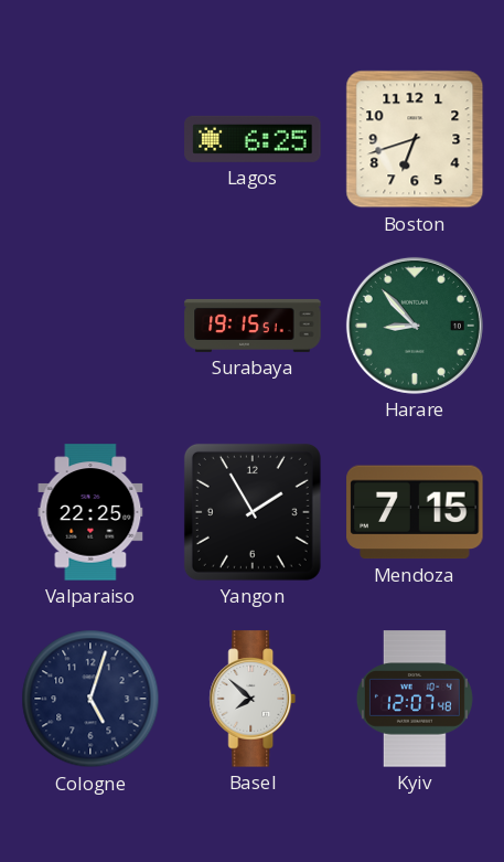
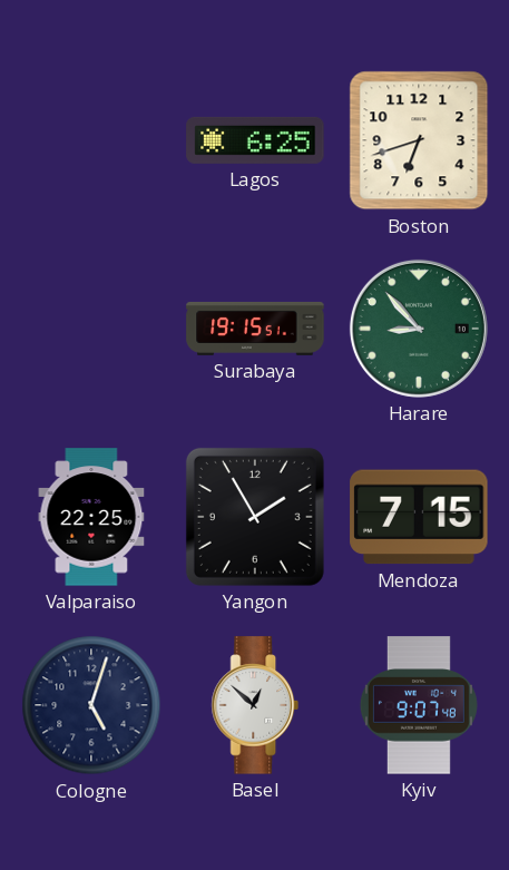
Basel: 7:52 -> 12:52
Kyiv: 12:07 -> 9:07
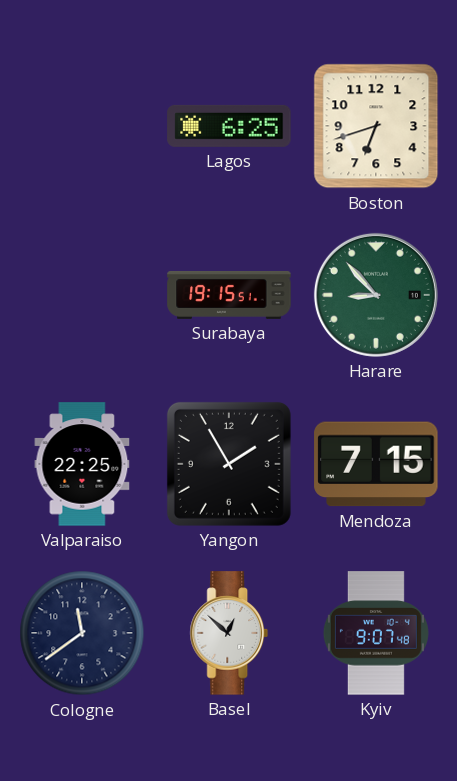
Cologne: 5:03 -> 11:39
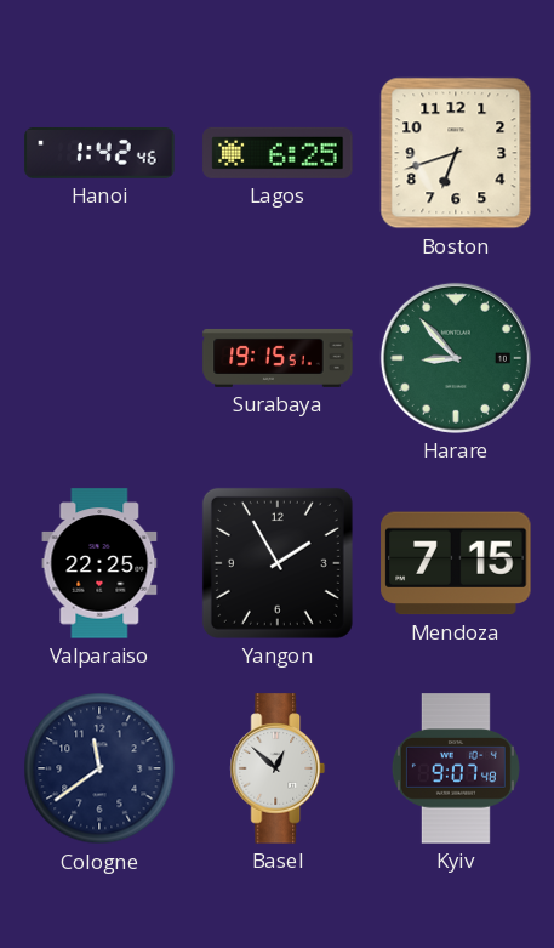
Hanoi: none -> 1:42
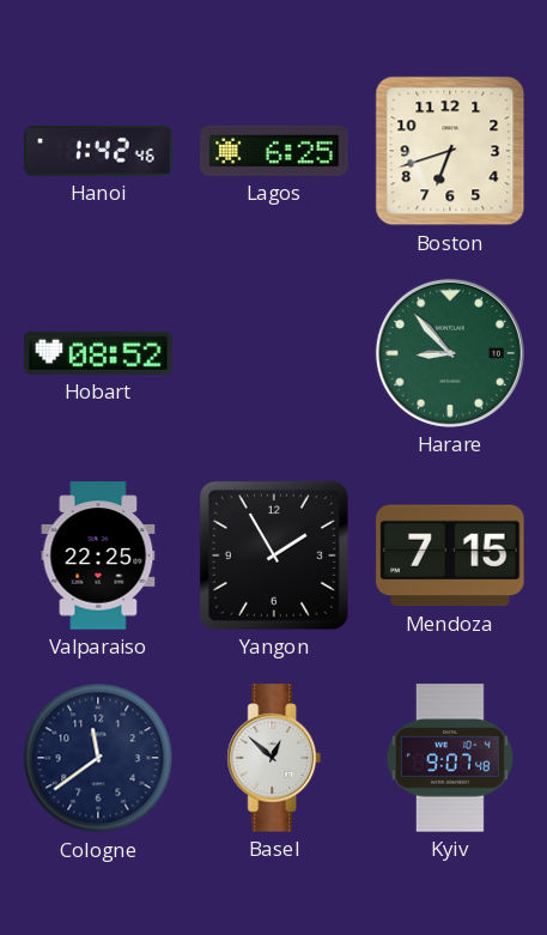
Hobart: none -> 08:52
Surabaya: 19:15 -> none
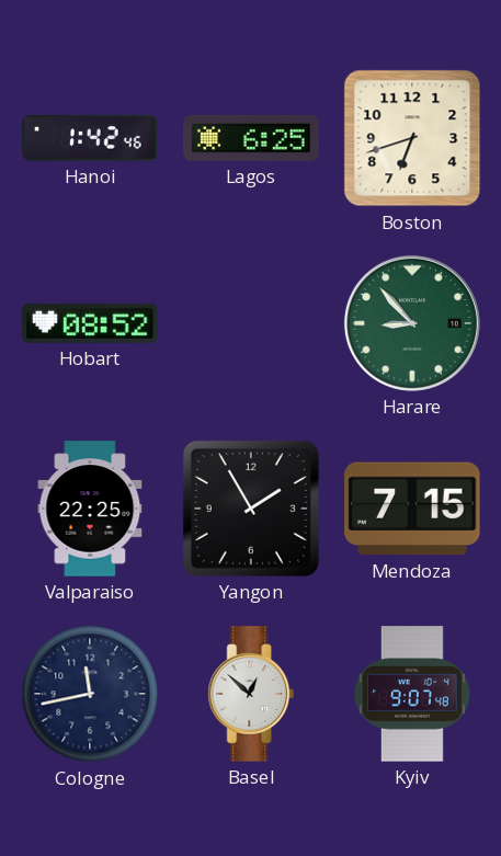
Cologne: 11:39 -> 11:43
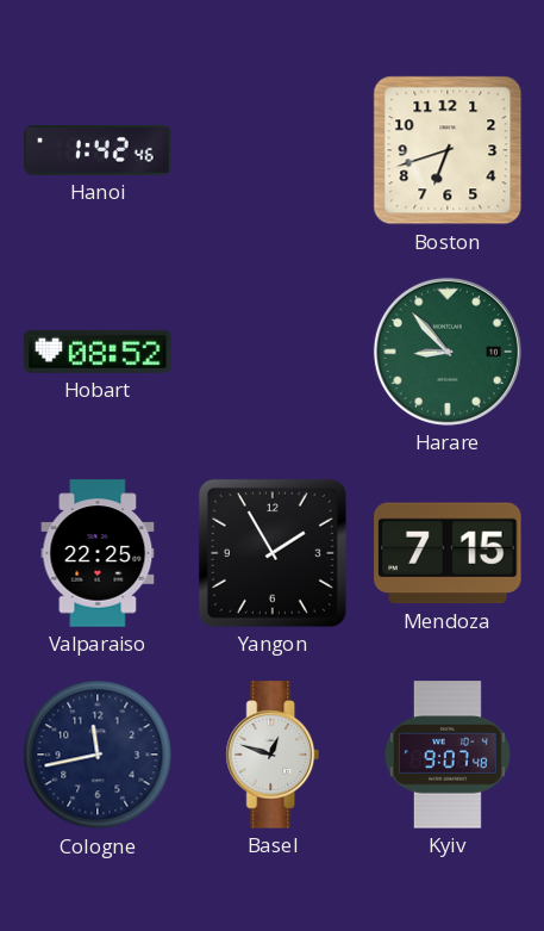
Lagos: 6:25 -> none
Basel: 12:52 -> 12:48
